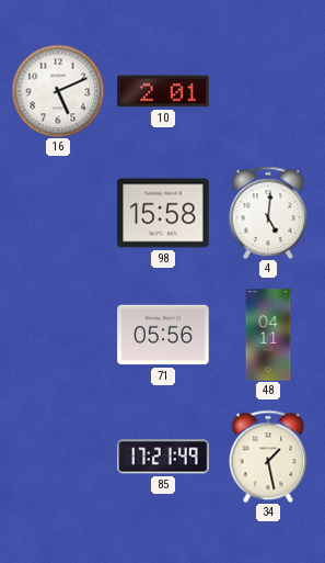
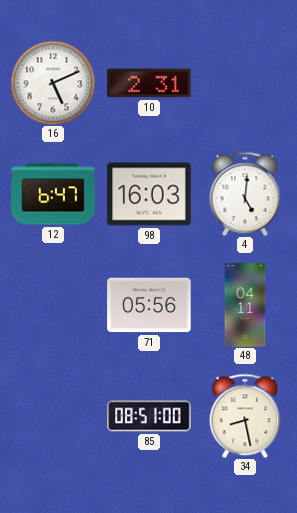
10: 2:01 -> 2:31
12: none -> 6:47
98: 15:58 -> 16:03
85: 17:21 -> 08:51
34: 1:28 -> 8:28
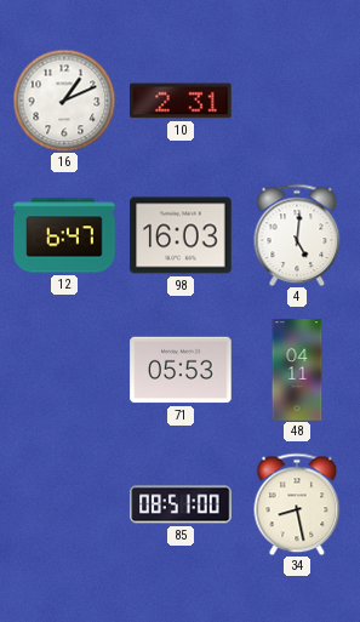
16: 5:11 -> 1:11
71: 05:56 -> 05:53
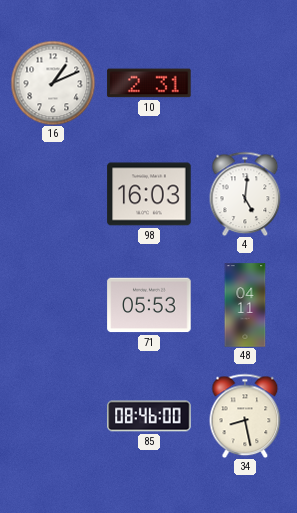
12: 6:47 -> none
85: 08:51 -> 08:46
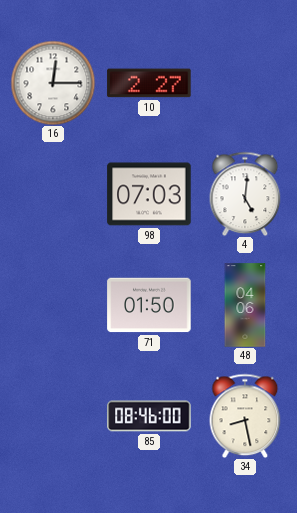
16: 1:11 -> 12:15
10: 2:31 -> 2:27
98: 16:03 -> 07:03
71: 05:53 -> 01:50
48: 04:11 -> 04:06
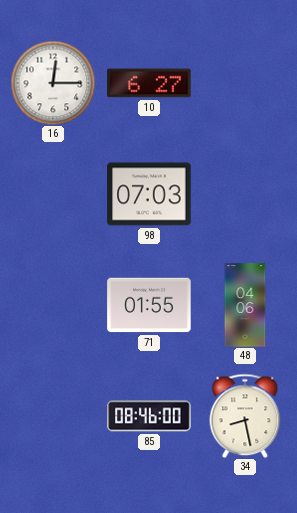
10: 2:27 -> 6:27
4: 5:01 -> none
71: 01:50 -> 01:55
